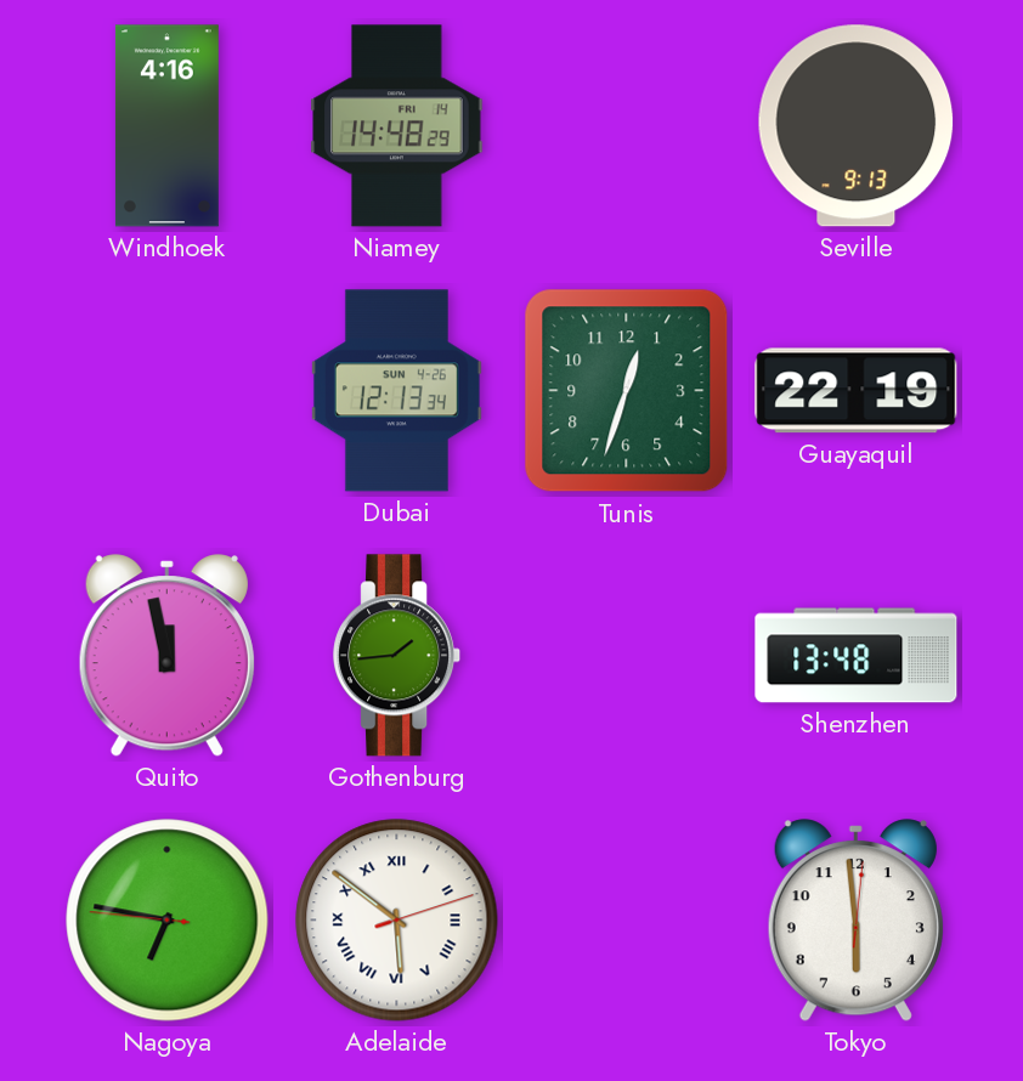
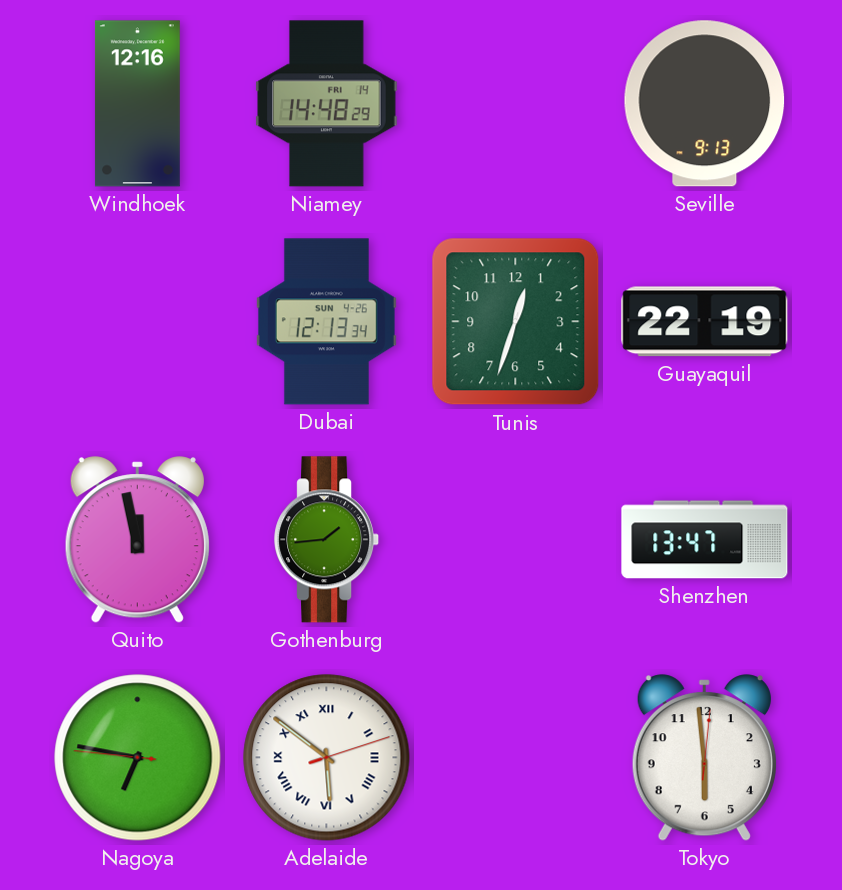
Windhoek: 4:16 -> 12:16
Shenzhen: 13:48 -> 13:47
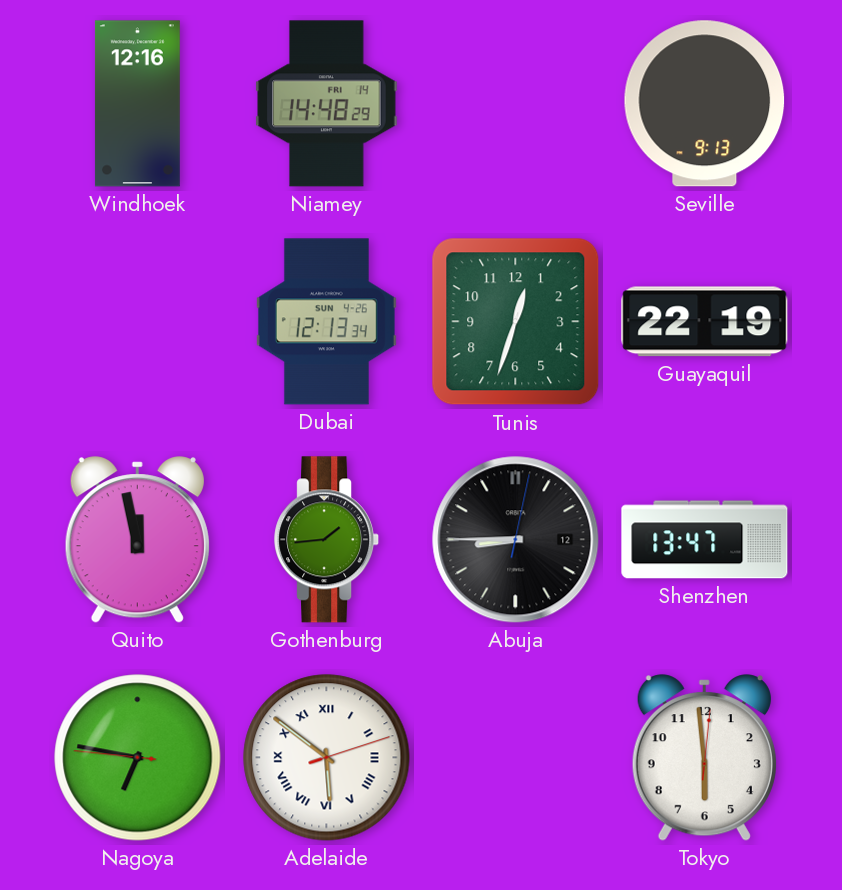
Abuja: none -> 8:45
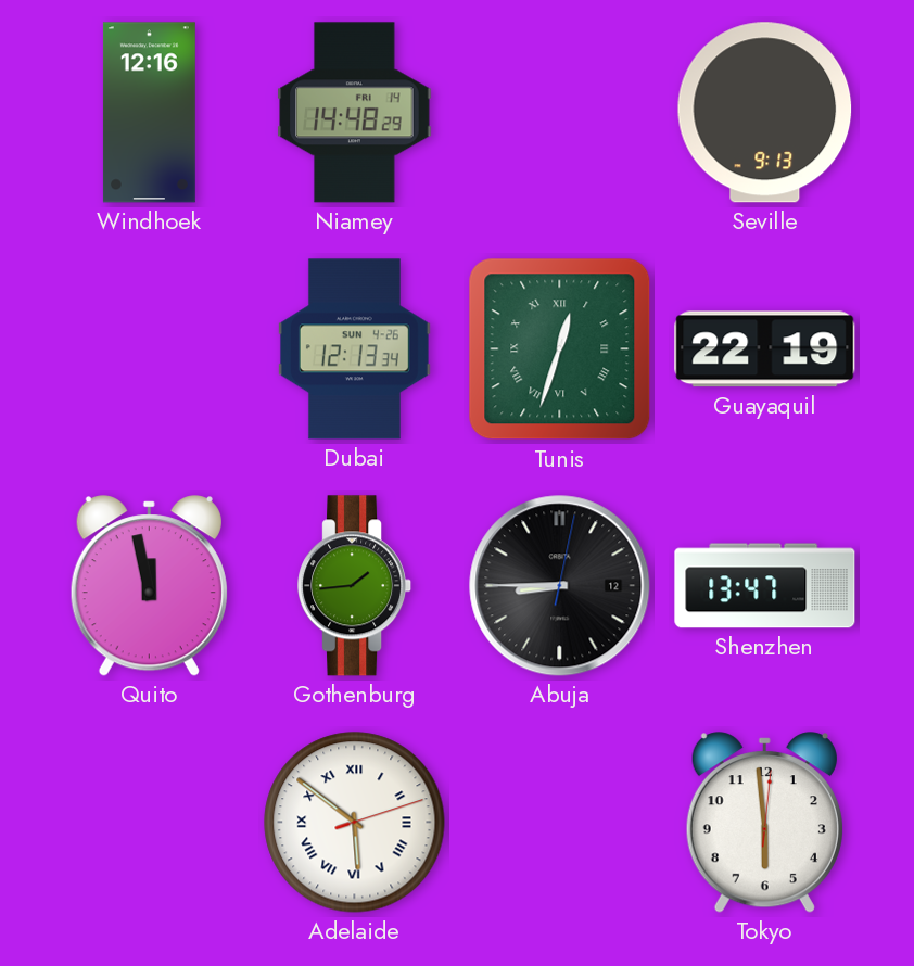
Tunis numerals: Arabic -> Roman
Nagoya: 6:46 -> none
